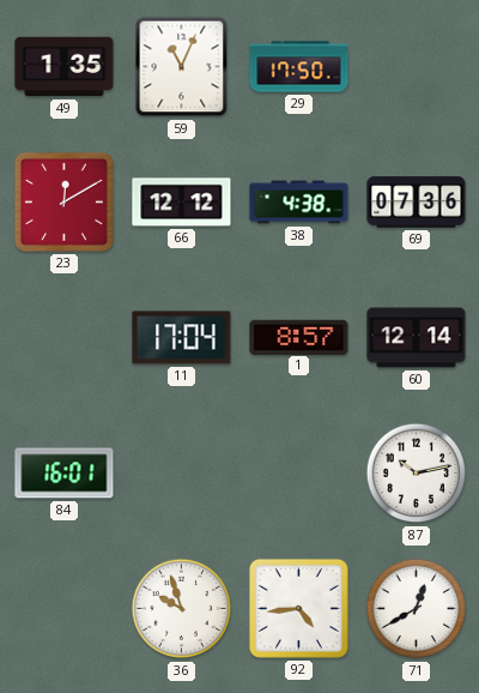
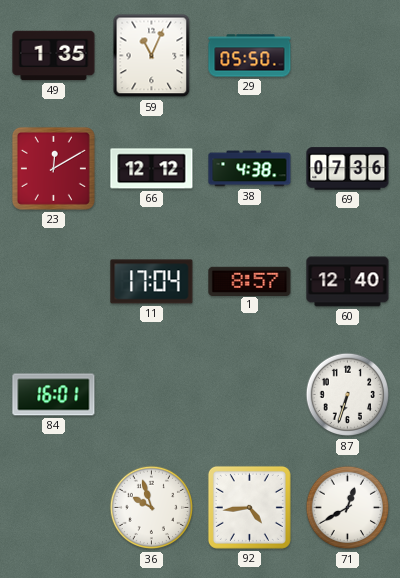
29: 17:50 -> 05:50
60: 12:14 -> 12:40
87: 10:13 -> 6:33
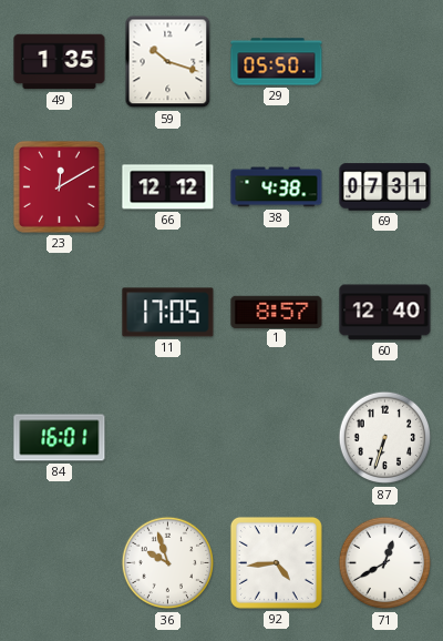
59: 11:04 -> 10:18
69: 07:36 -> 07:31
11: 17:04 -> 17:05
